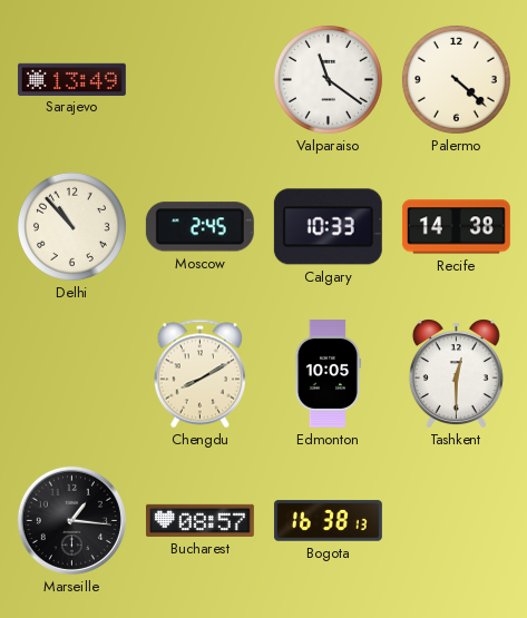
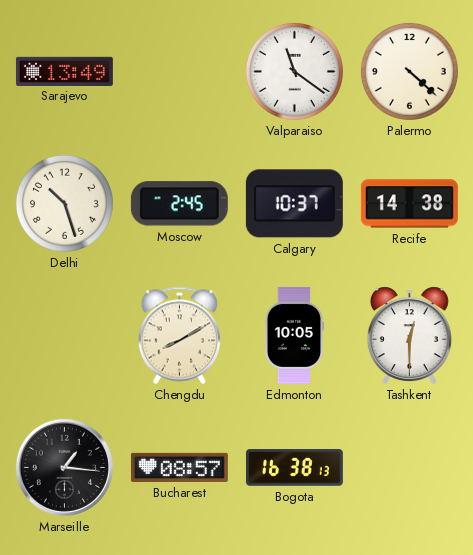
Delhi: 10:53 -> 10:27
Calgary: 10:33 -> 10:37
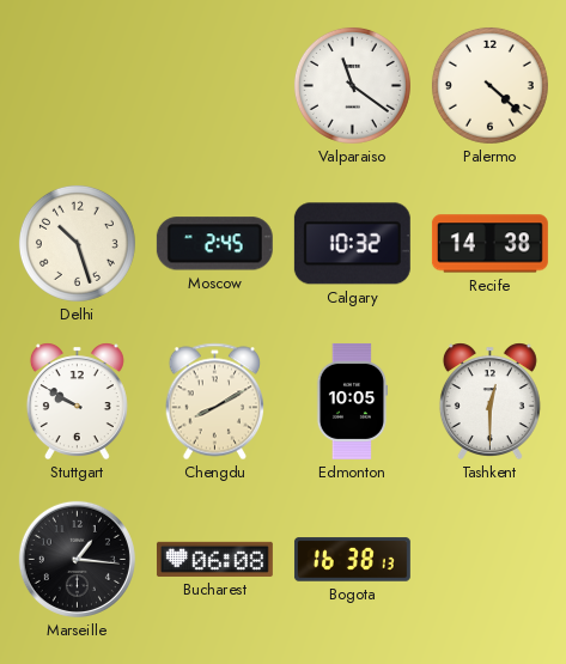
Sarajevo: 13:49 -> none
Calgary: 10:37 -> 10:32
Stuttgart: none -> 9:50
Bucharest: 08:57 -> 06:08
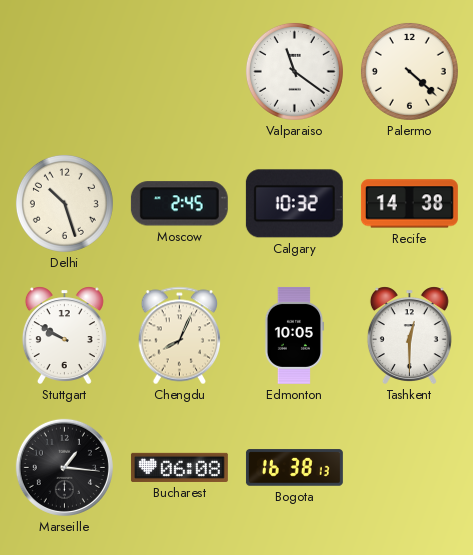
Chengdu: 8:10 -> 8:04
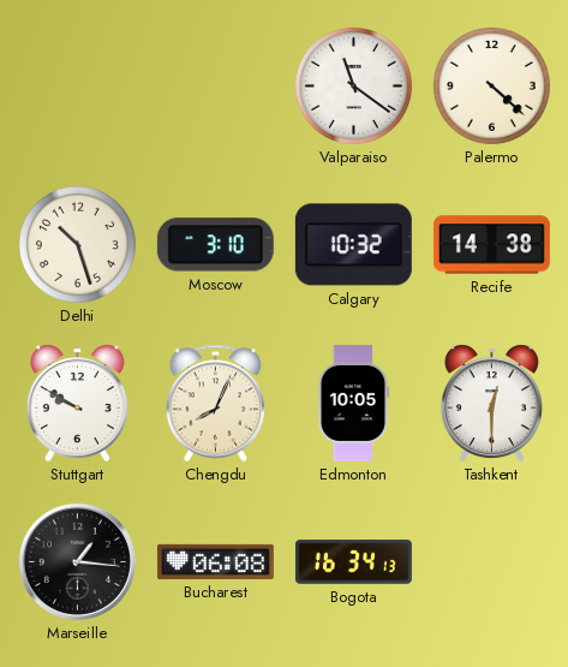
Moscow: 2:45 -> 3:10
Bogota: 16:38 -> 16:34
